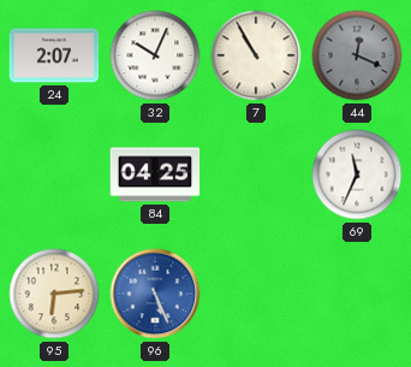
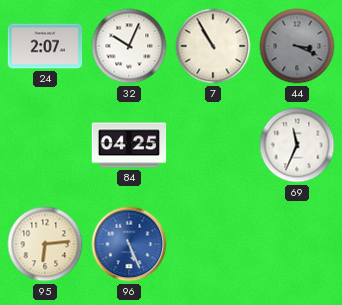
44: 12:19 -> 3:19
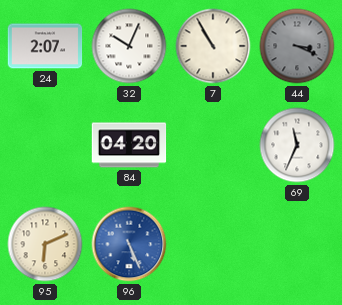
84: 04:25 -> 04:20
95: 6:14 -> 6:11
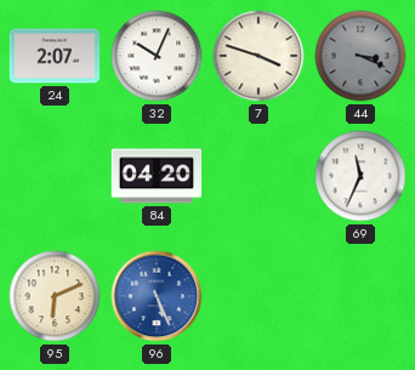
7: 10:55 -> 3:48
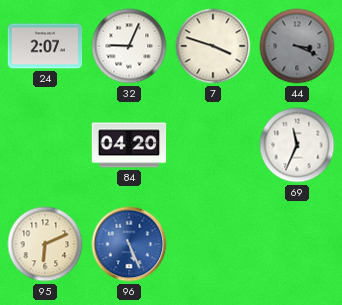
32: 10:04 -> 9:04
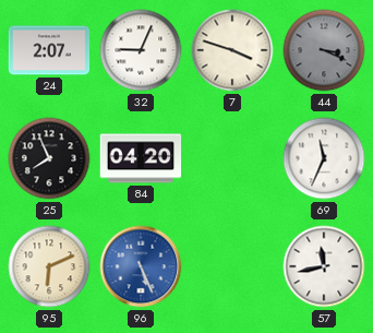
25: none -> 7:56
57: none -> 11:43
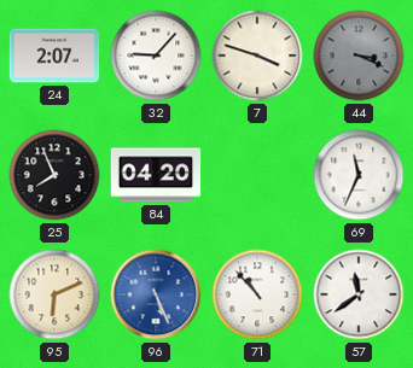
32: 9:04 -> 9:07
71: none -> 10:53
57: 11:43 -> 11:39
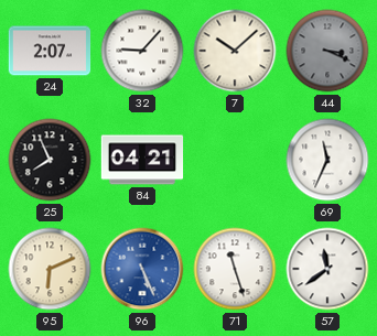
7: 3:48 -> 10:08
84: 04:20 -> 04:21
71: 10:53 -> 11:27
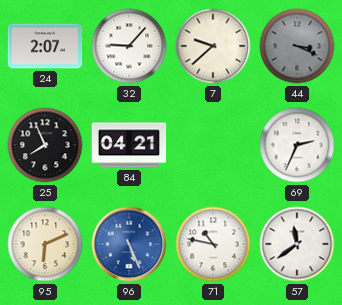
7: 10:08 -> 9:38
69: 11:34 -> 2:34
71: 11:27 -> 10:47
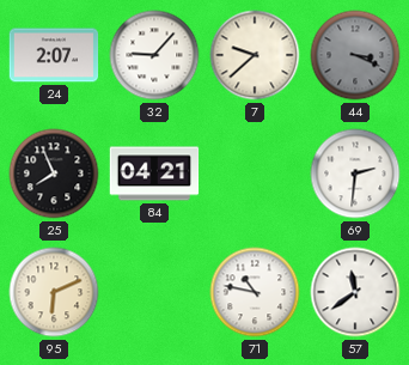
69: 2:34 -> 2:31
96: 5:26 -> none
